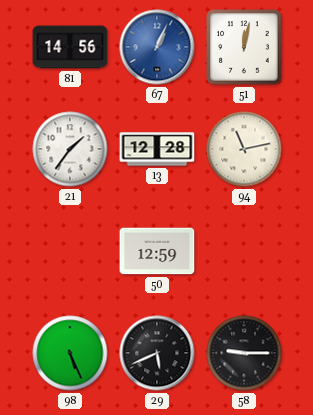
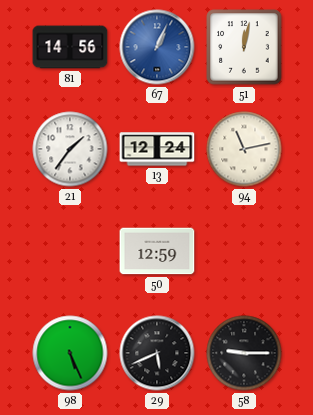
13: 12:28 -> 12:24
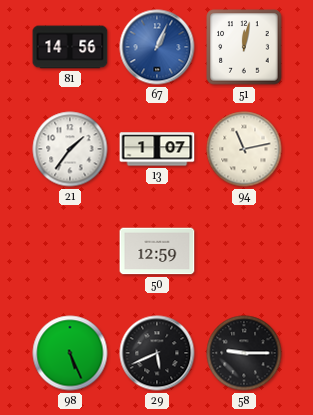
13: 12:24 -> 1:07
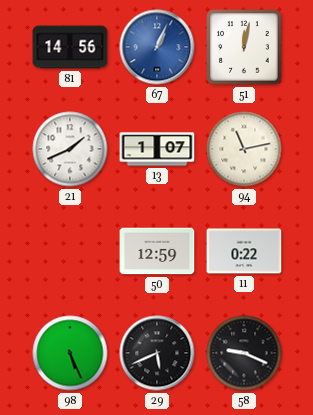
21: 1:36 -> 1:41
11: none -> 0:22
58: 9:15 -> 9:19
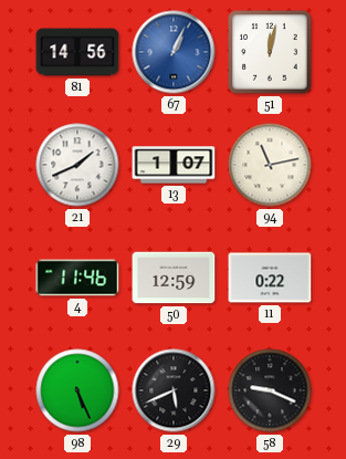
4: none -> 11:46
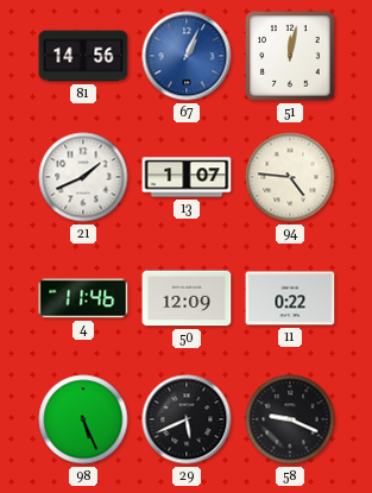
94: 11:13 -> 4:46
50: 12:59 -> 12:09
